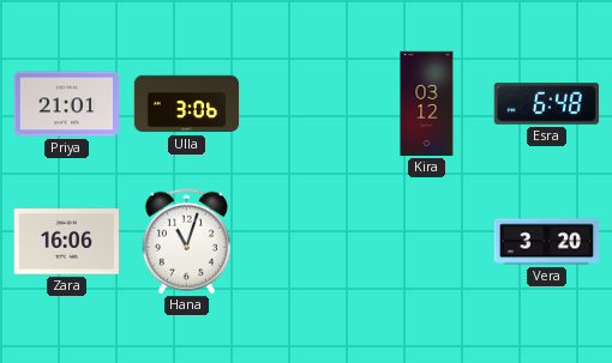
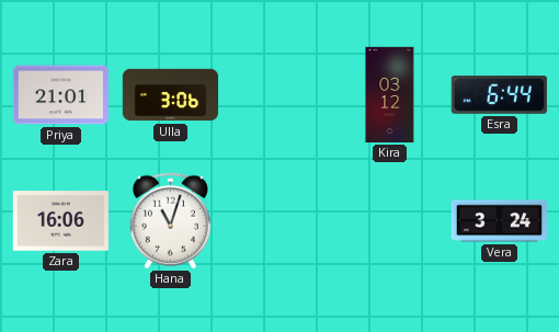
Esra: 6:48 -> 6:44
Vera: 3:20 -> 3:24
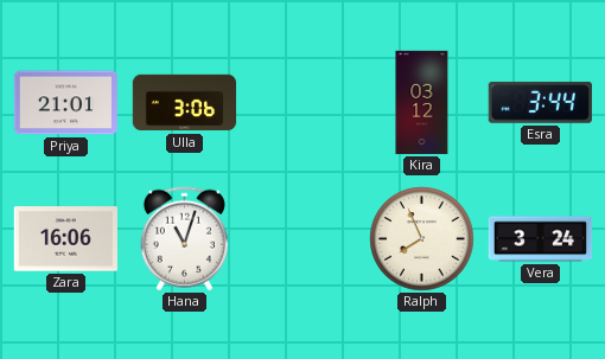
Esra: 6:44 -> 3:44
Ralph: none -> 7:56
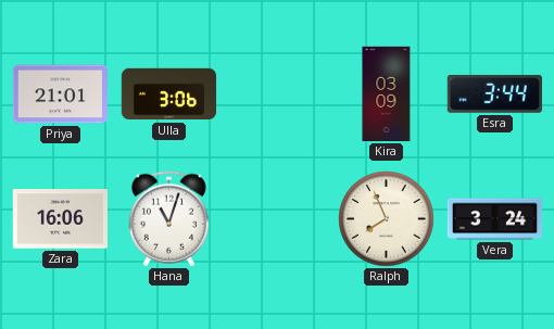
Kira: 03:12 -> 03:09
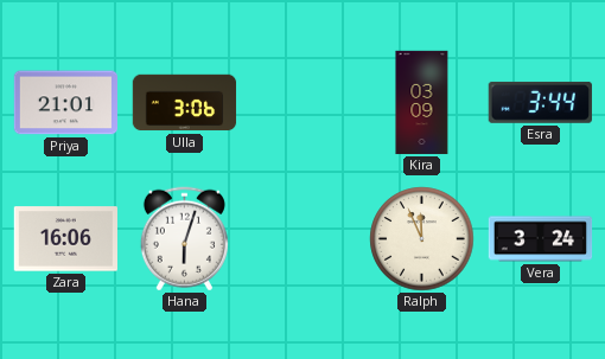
Hana: 11:03 -> 6:03
Ralph: 7:56 -> 11:56
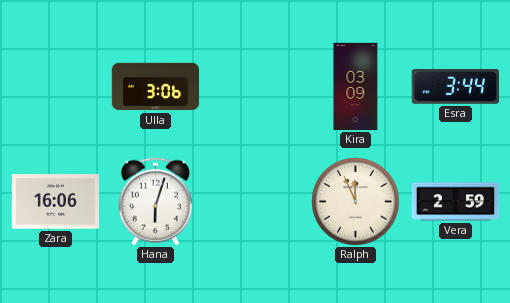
Priya: 21:01 -> none
Vera: 3:24 -> 2:59
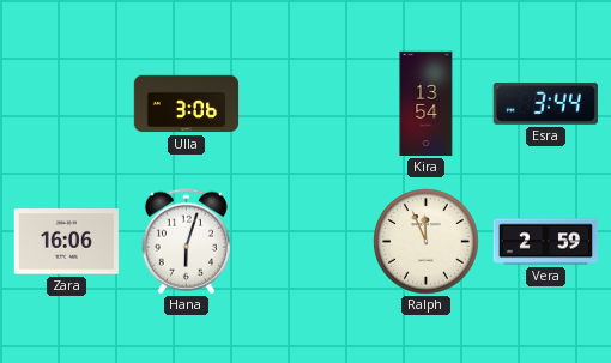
Kira: 03:09 -> 13:54
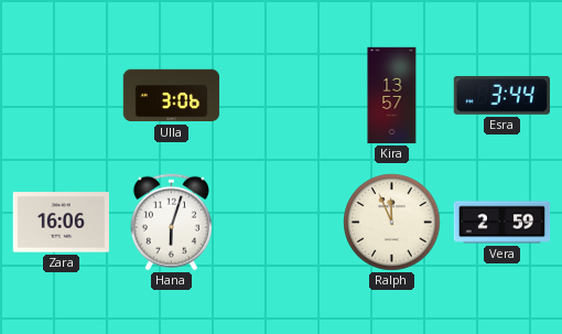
Kira: 13:54 -> 13:57
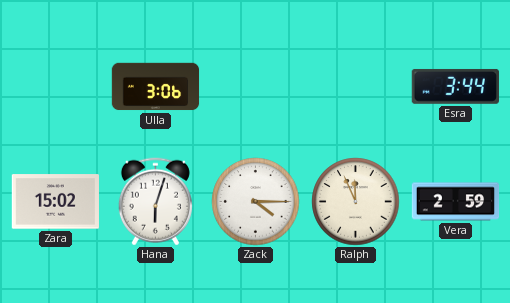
Kira: 13:57 -> none
Zara: 16:06 -> 15:02
Zack: none -> 4:15
